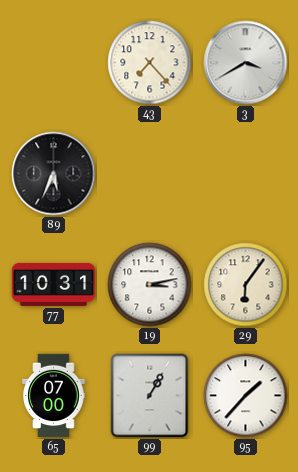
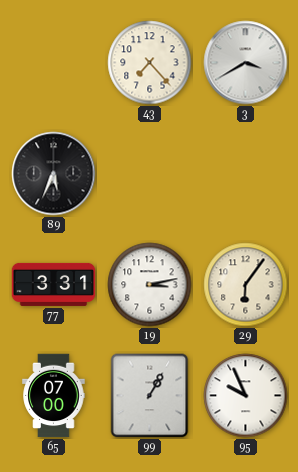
77: 10:31 -> 3:31
95: 1:37 -> 9:56
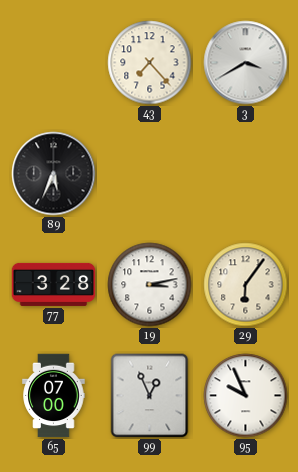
77: 3:31 -> 3:28
99: 1:05 -> 12:56
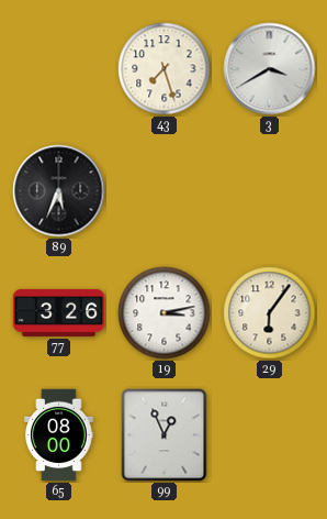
43: 7:23 -> 7:27
77: 3:28 -> 3:26
65: 07:00 -> 08:00
95: 9:56 -> none
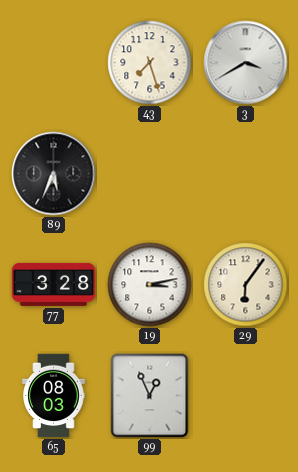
77: 3:26 -> 3:28
65: 08:00 -> 08:03
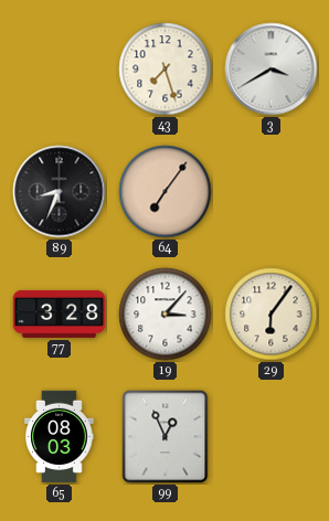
89: 5:34 -> 8:34
64: none -> 7:06
19: 3:13 -> 3:07
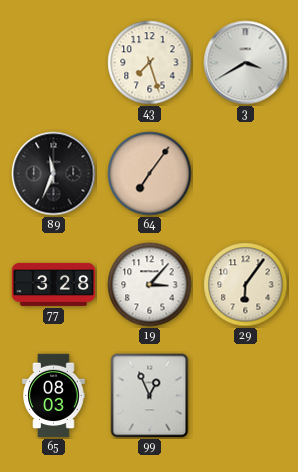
89: 8:34 -> 11:34
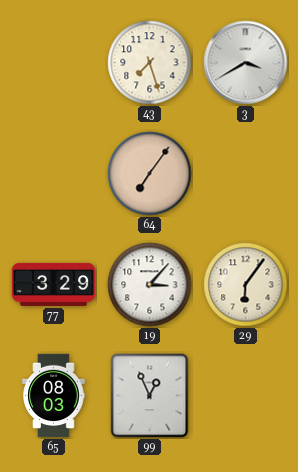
89: 11:34 -> none
77: 3:28 -> 3:29
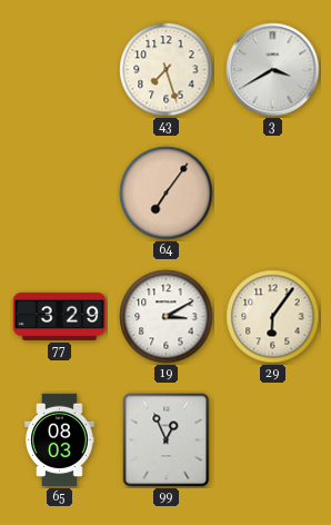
19: 3:07 -> 3:10
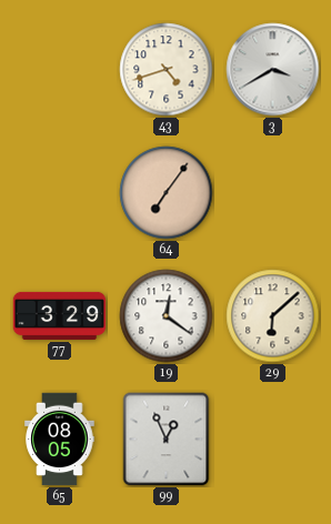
43: 7:27 -> 4:42
19: 3:10 -> 12:21
29: 6:06 -> 6:08
65: 08:03 -> 08:05
